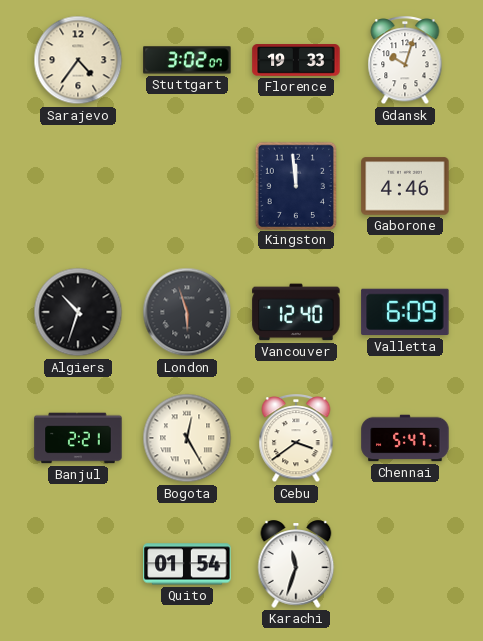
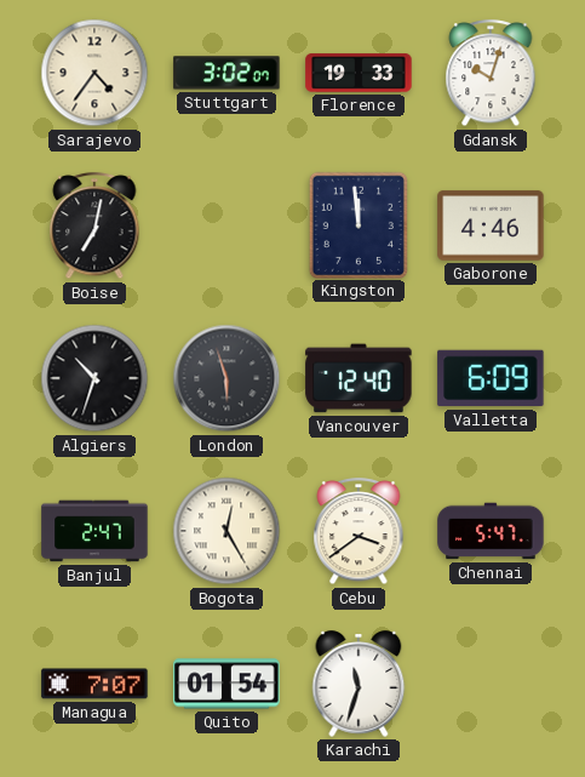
Boise: none -> 7:02
Banjul: 2:21 -> 2:47
Managua: none -> 7:07
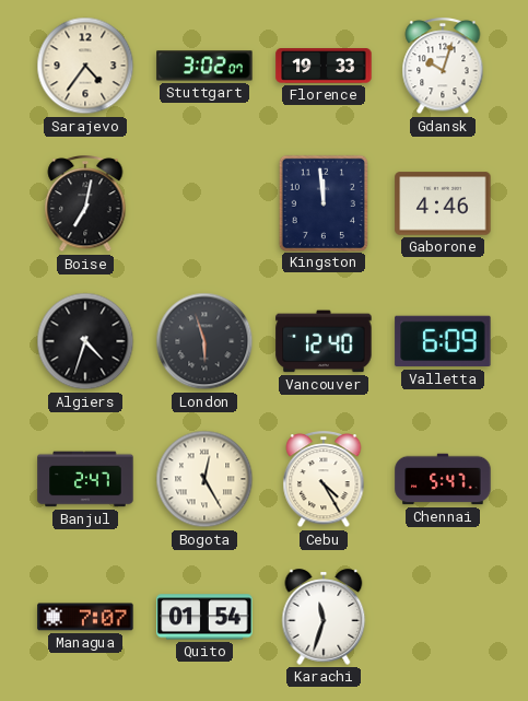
Algiers: 10:33 -> 4:33
Cebu: 3:39 -> 4:25
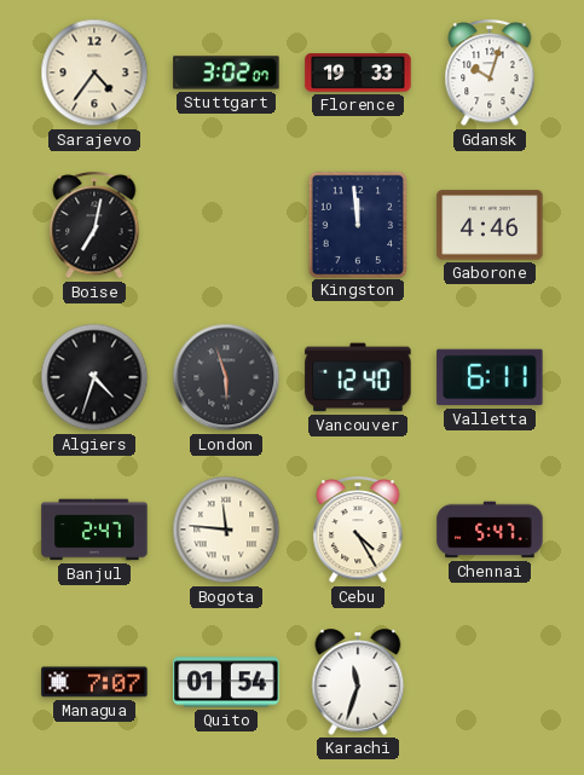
Valletta: 6:09 -> 6:11
Bogota: 12:25 -> 11:46
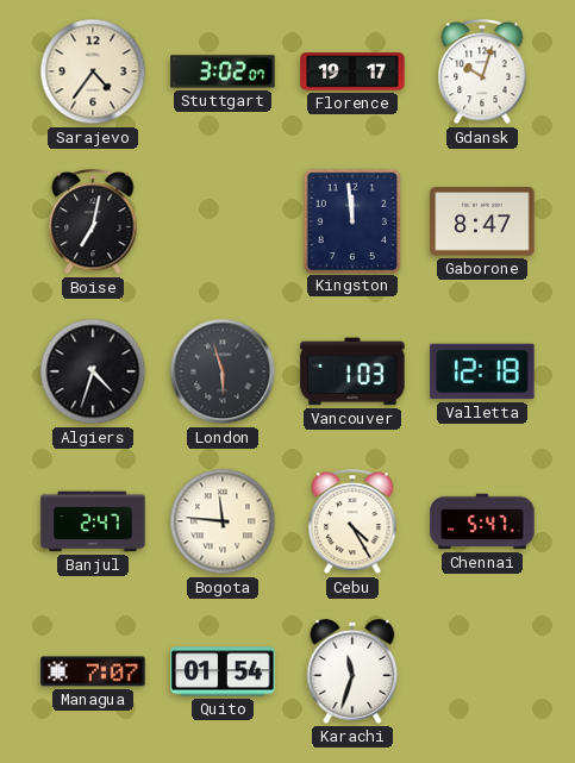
Florence: 19:33 -> 19:17
Gaborone: 4:46 -> 8:47
Vancouver: 12:40 -> 1:03
Valletta: 6:11 -> 12:18
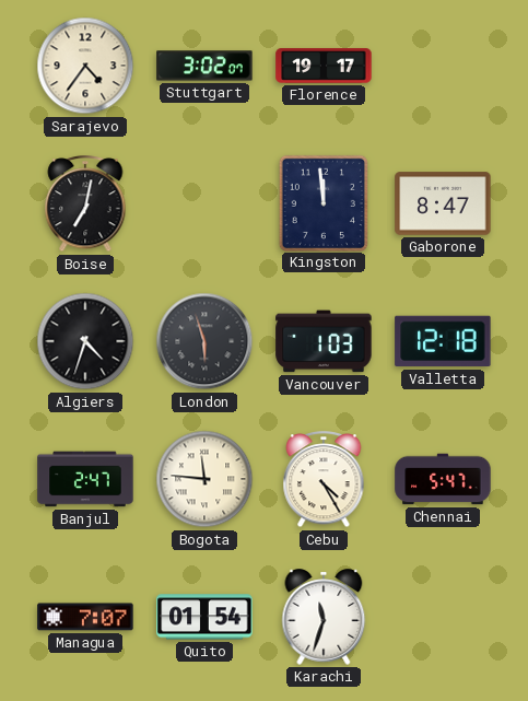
Gdansk: 10:03 -> none
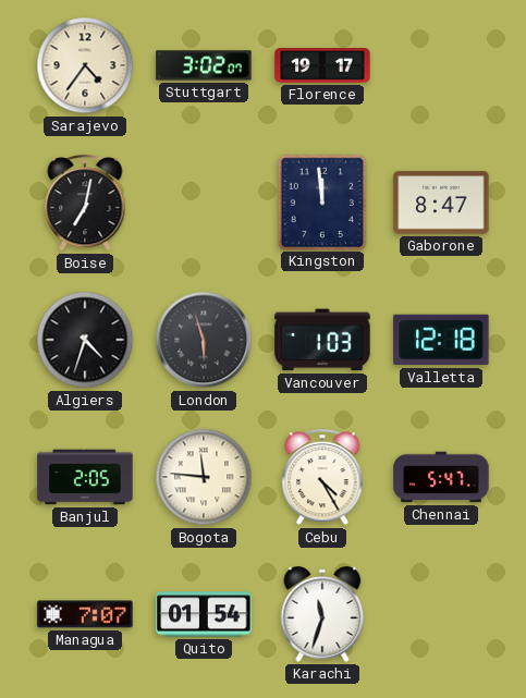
Banjul: 2:47 -> 2:05
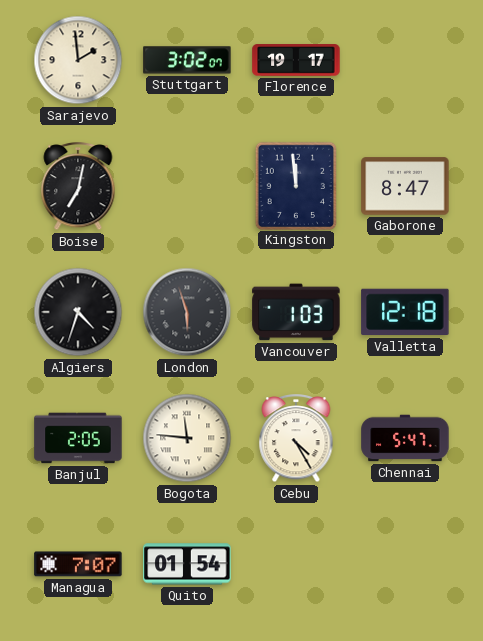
Sarajevo: 4:36 -> 1:59
Karachi: 11:33 -> none
